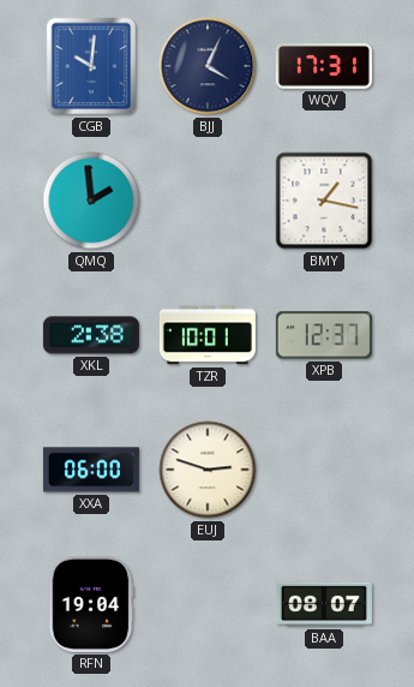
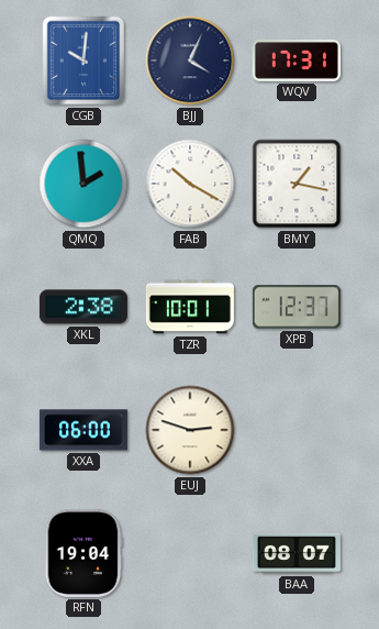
FAB: none -> 10:20
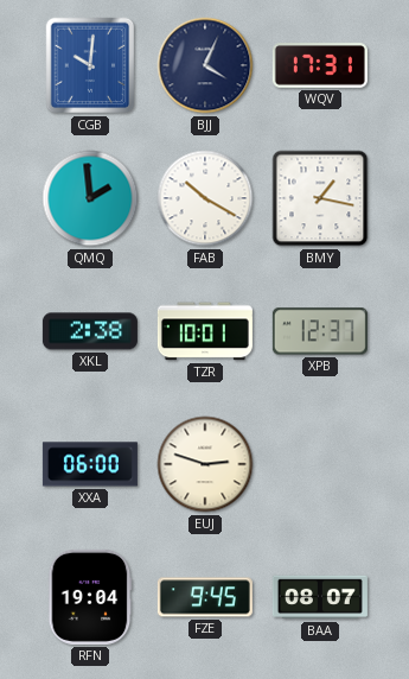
FZE: none -> 9:45
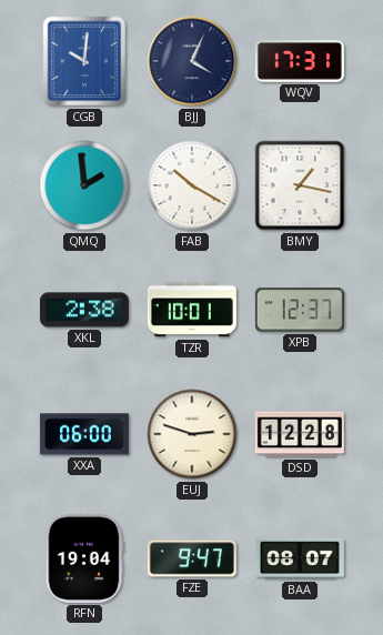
DSD: none -> 12:28
FZE: 9:45 -> 9:47
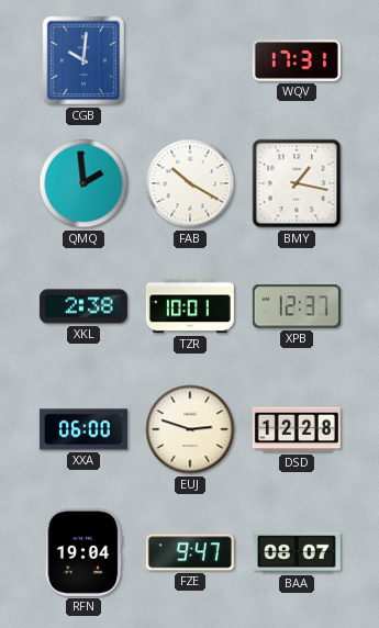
BJJ: 4:04 -> none
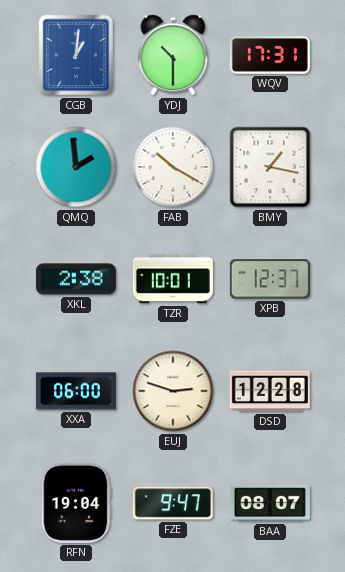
CGB: 10:01 -> 1:01
YDJ: none -> 10:30
